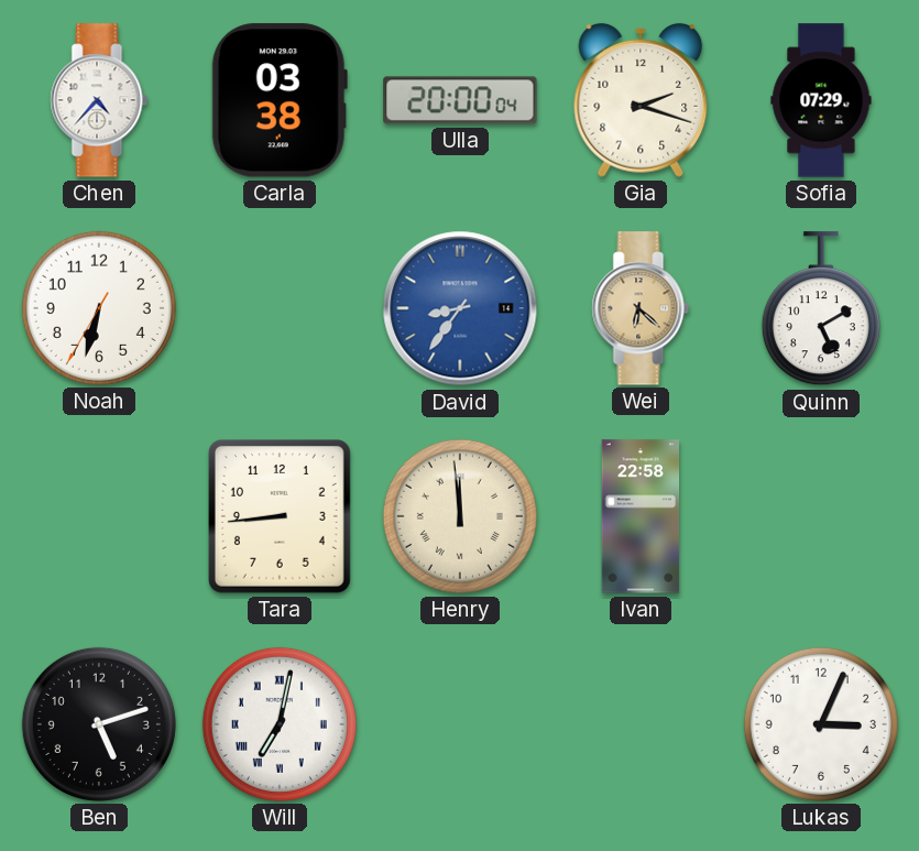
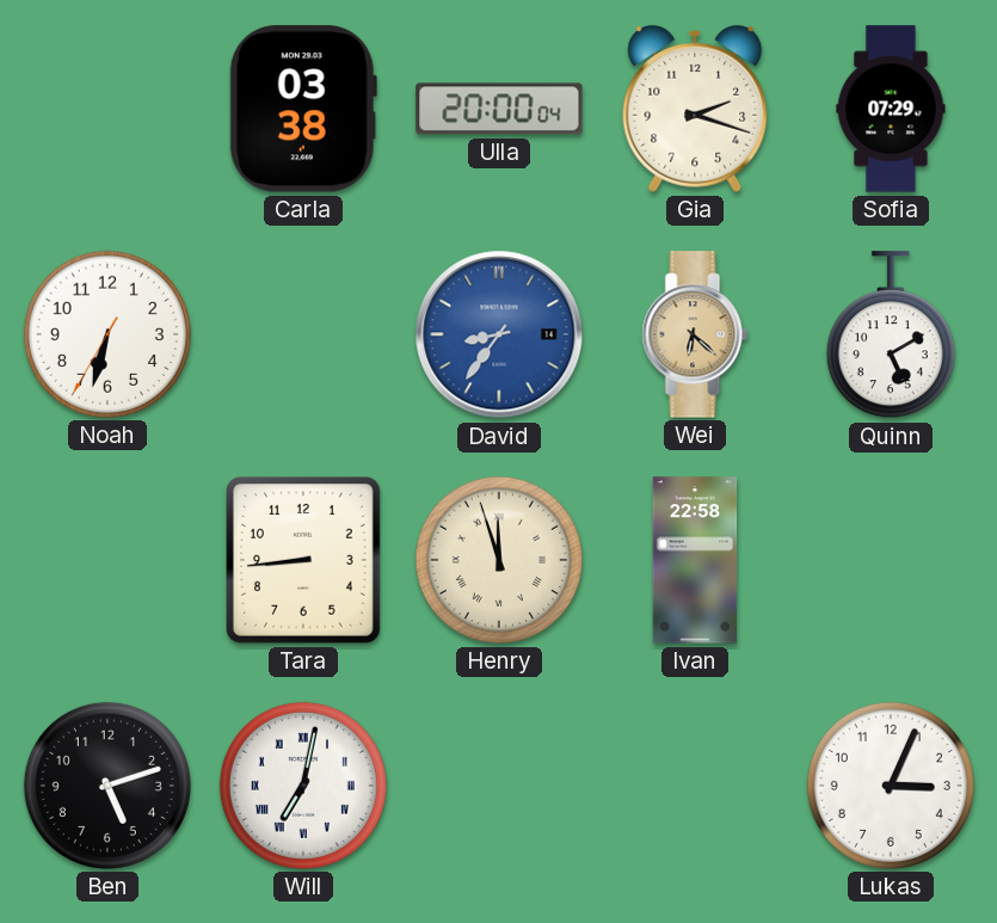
Chen: 4:37 -> none
Henry: 11:59 -> 11:57
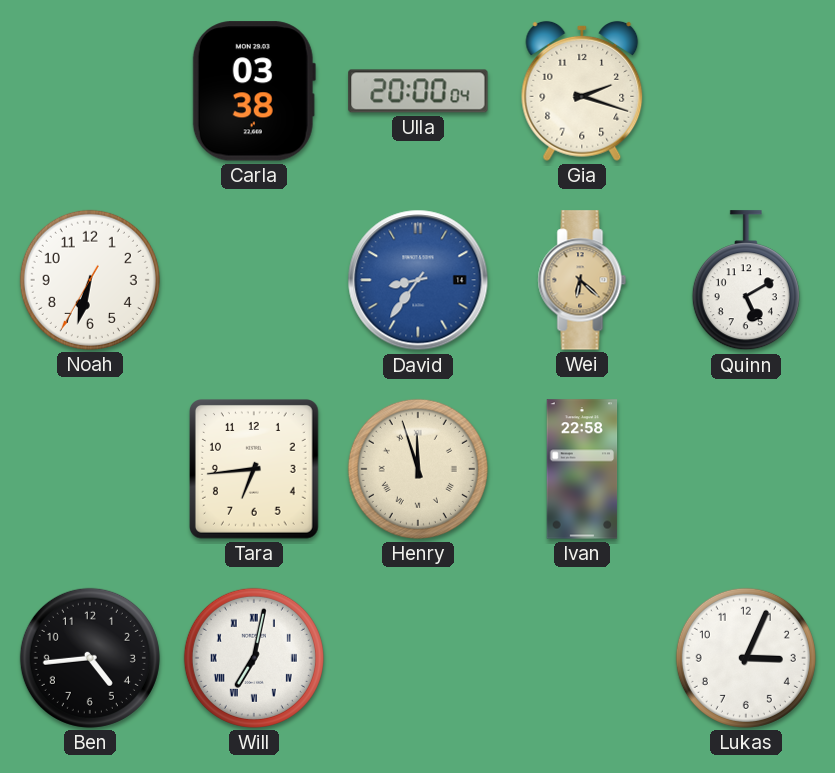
Sofia: 07:29 -> none
Tara: 8:44 -> 6:44
Ben: 5:12 -> 4:44
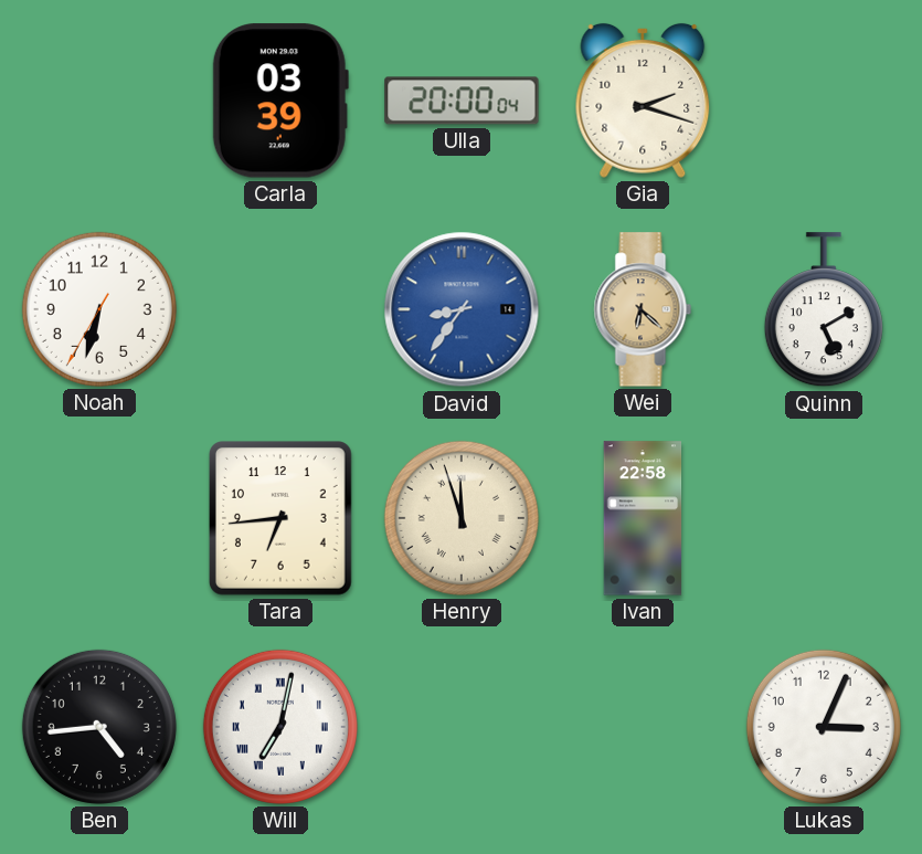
Carla: 03:38 -> 03:39
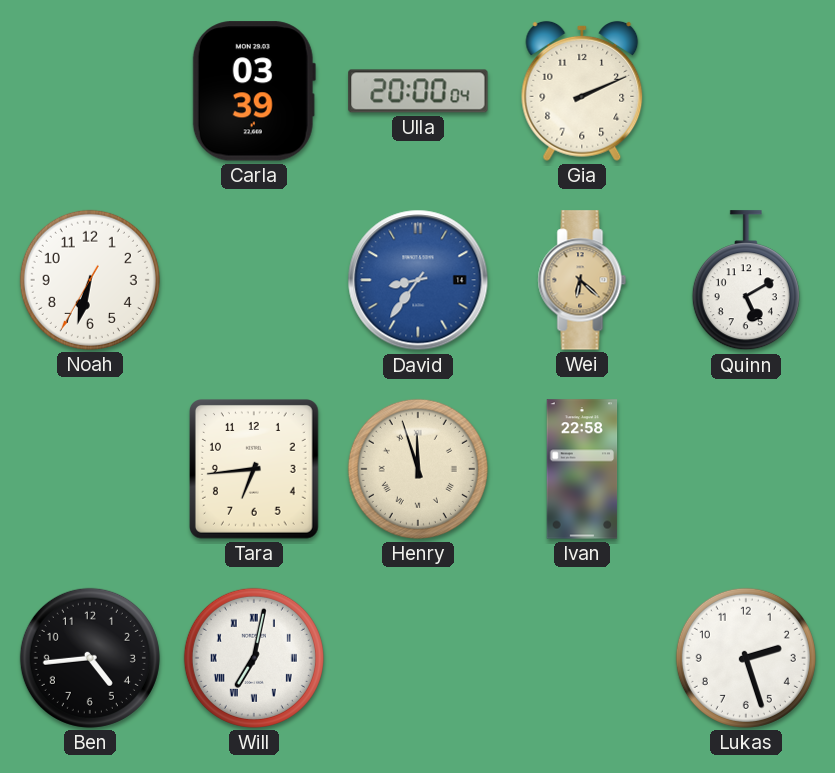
Gia: 2:18 -> 2:11
Lukas: 3:04 -> 2:27
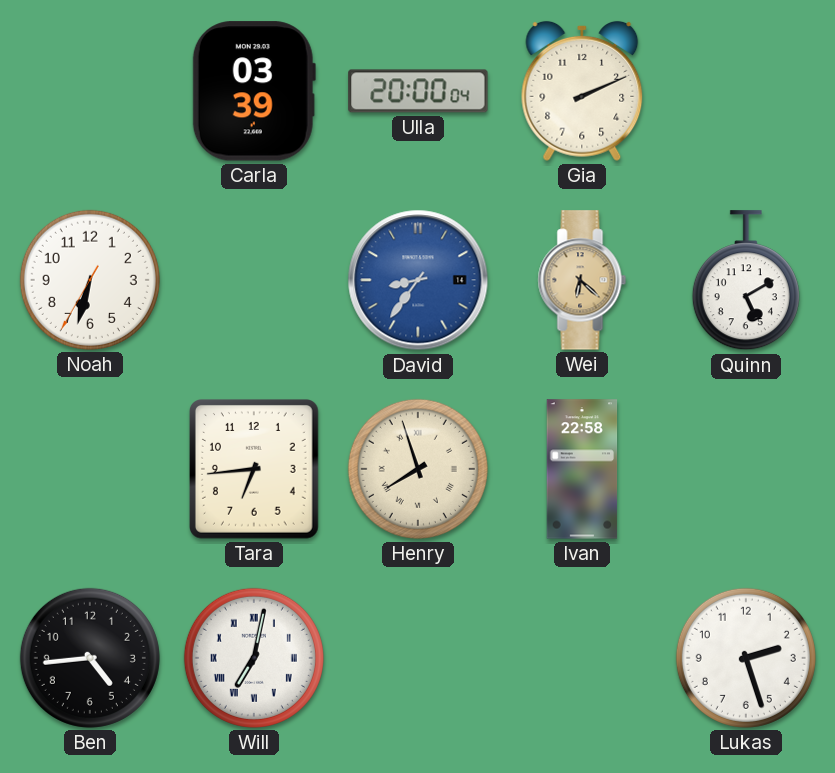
Henry: 11:57 -> 7:57
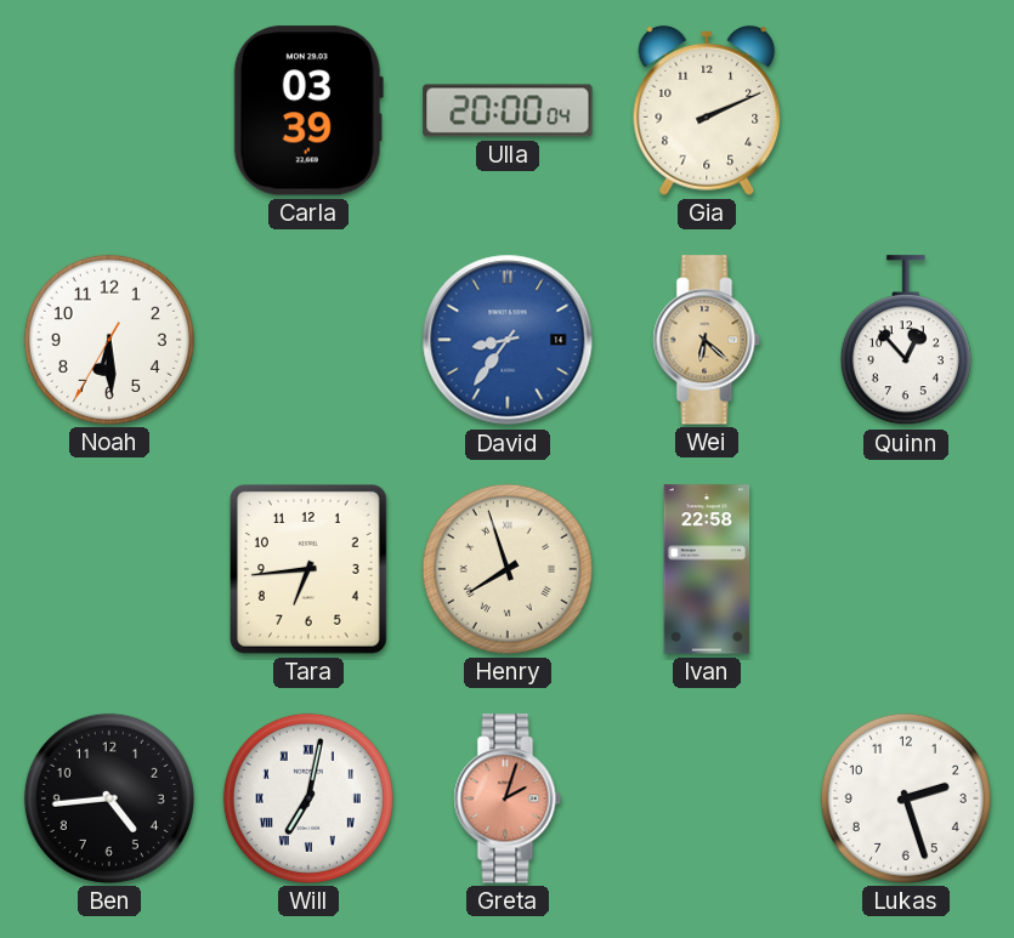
Noah: 6:32 -> 6:29
Quinn: 5:10 -> 12:53
Greta: none -> 2:03
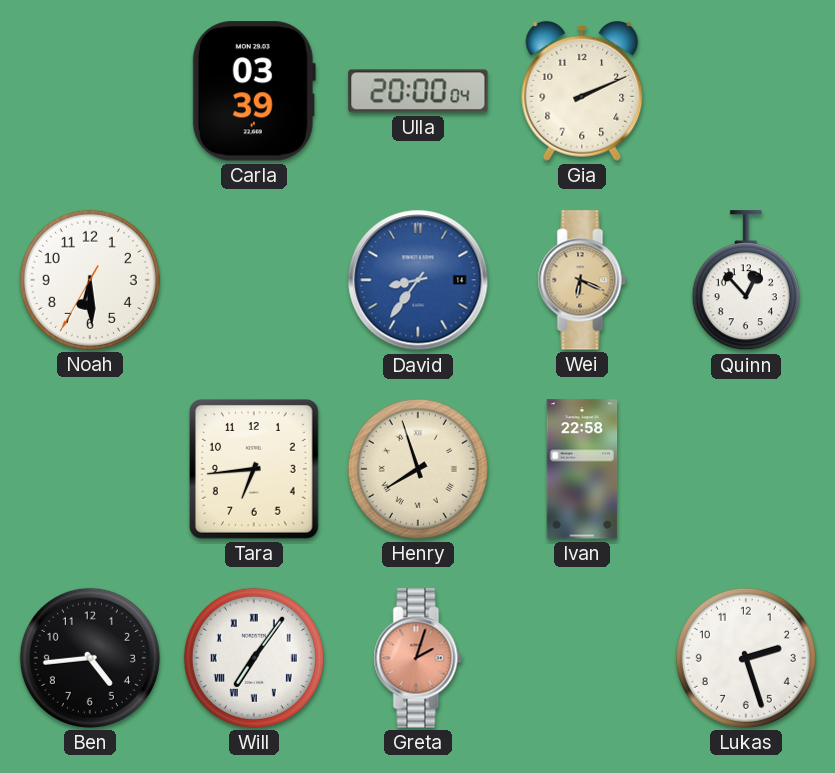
Wei: 6:22 -> 6:19
Will: 7:02 -> 7:06
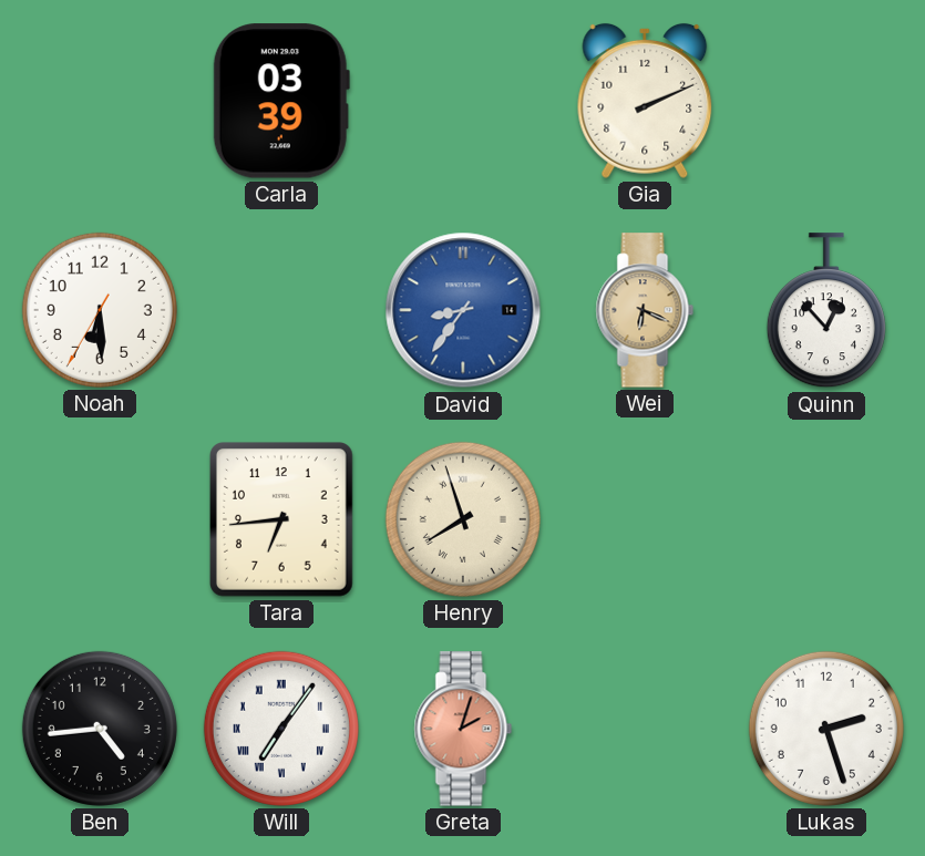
Ulla: 20:00 -> none
Ivan: 22:58 -> none
